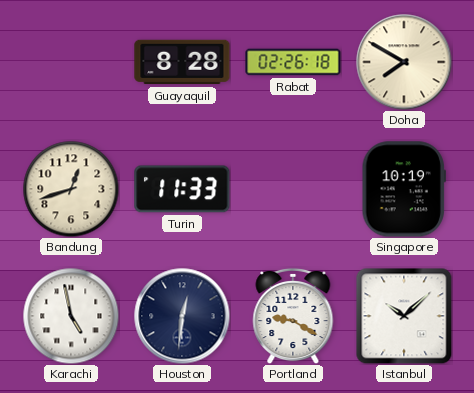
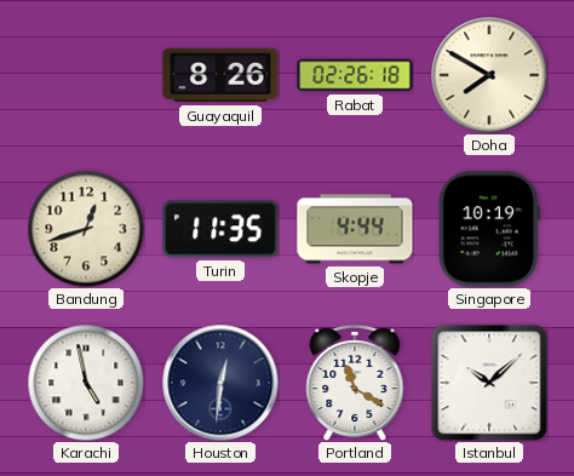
Guayaquil: 8:28 -> 8:26
Turin: 11:33 -> 11:35
Skopje: none -> 4:44
Portland: 9:20 -> 11:20
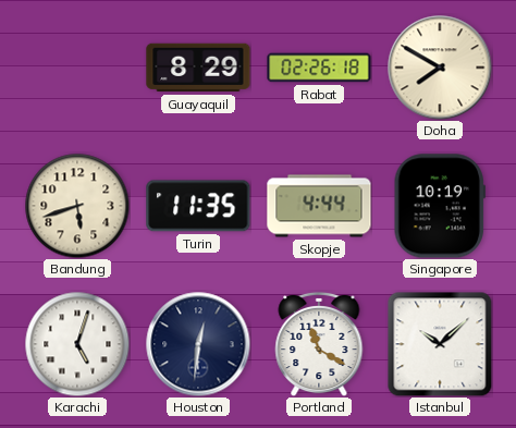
Guayaquil: 8:26 -> 8:29
Bandung: 12:42 -> 5:42
Karachi: 4:58 -> 5:03
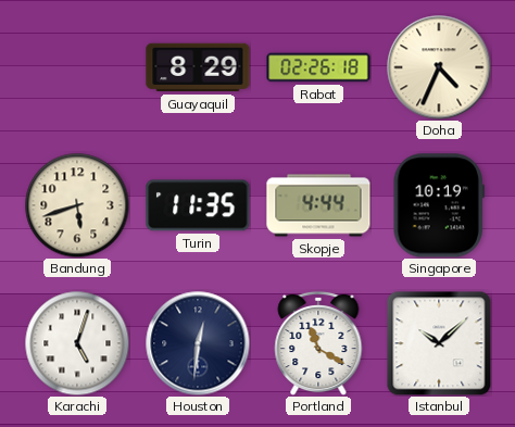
Doha: 7:50 -> 4:34
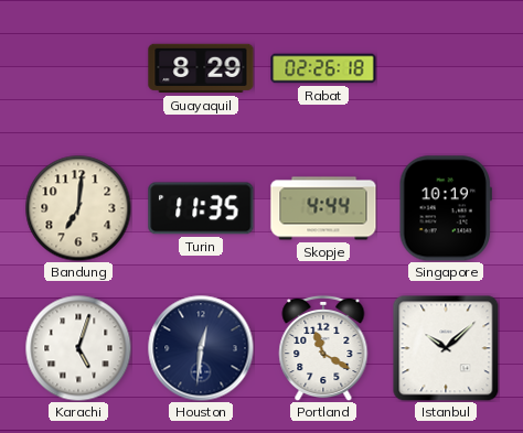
Doha: 4:34 -> none
Bandung: 5:42 -> 7:01
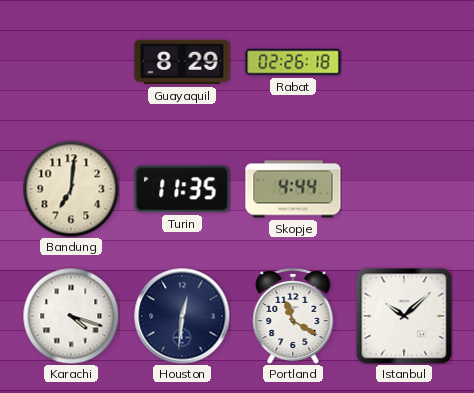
Singapore: 10:19 -> none
Karachi: 5:03 -> 4:18
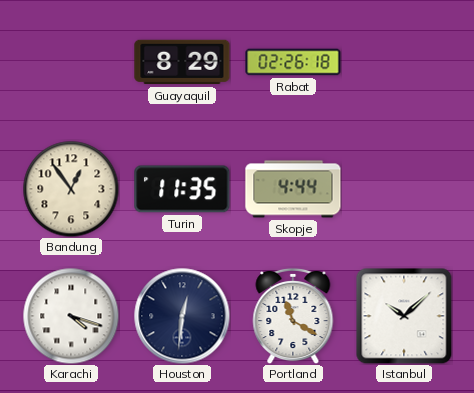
Bandung: 7:01 -> 12:54
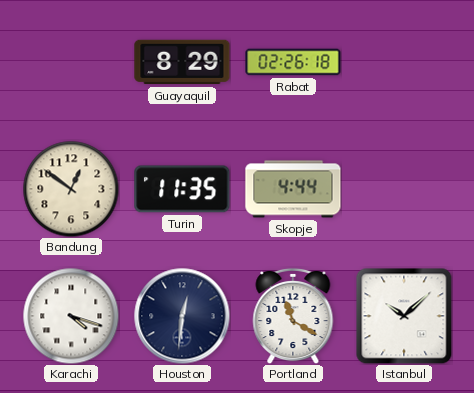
Bandung: 12:54 -> 12:51
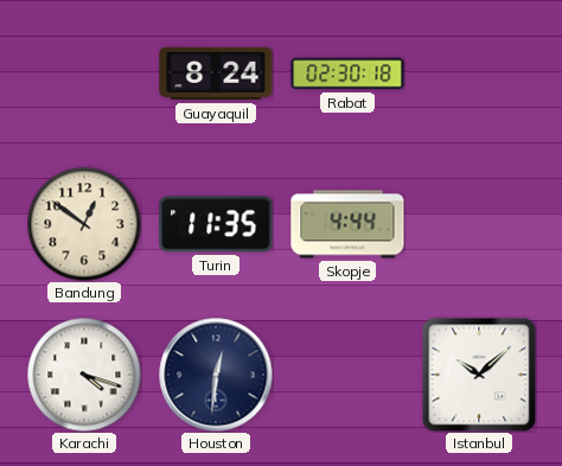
Guayaquil: 8:29 -> 8:24
Rabat: 02:26 -> 02:30
Portland: 11:20 -> none
